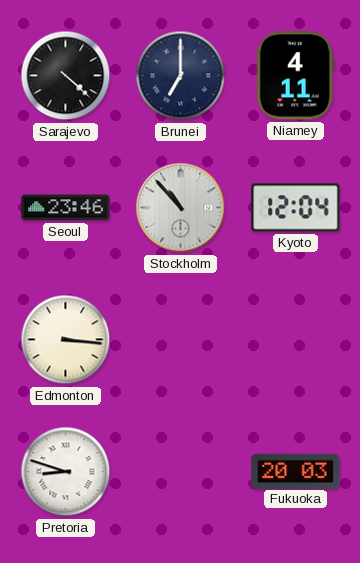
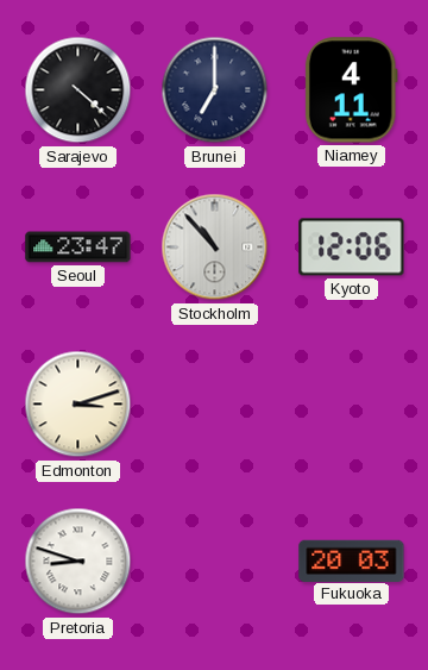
Seoul: 23:46 -> 23:47
Kyoto: 12:04 -> 12:06
Edmonton: 3:16 -> 3:12
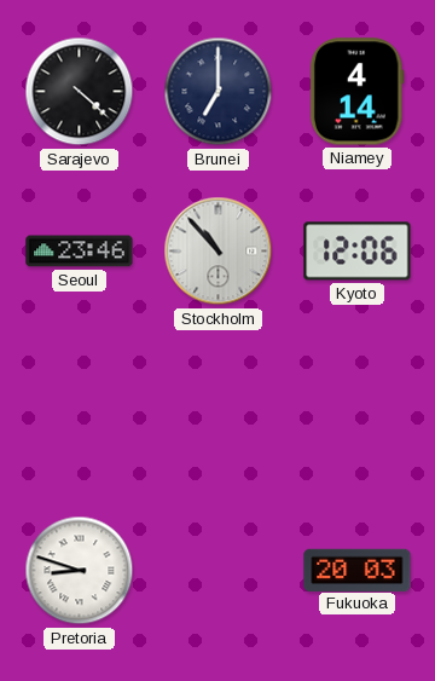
Niamey: 4:11 -> 4:14
Seoul: 23:47 -> 23:46
Edmonton: 3:12 -> none
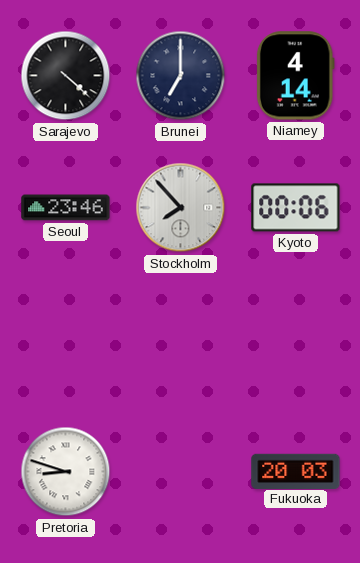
Stockholm: 10:53 -> 7:53
Kyoto: 12:06 -> 00:06
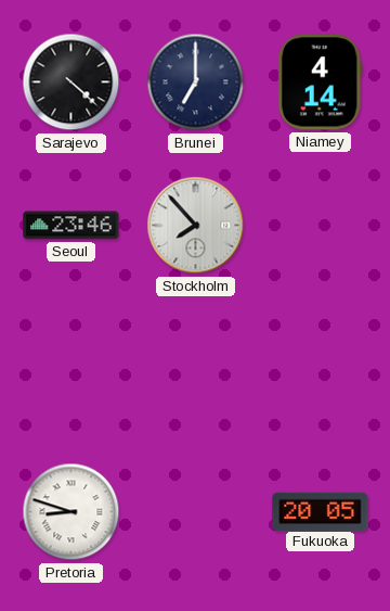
Kyoto: 00:06 -> none
Fukuoka: 20:03 -> 20:05
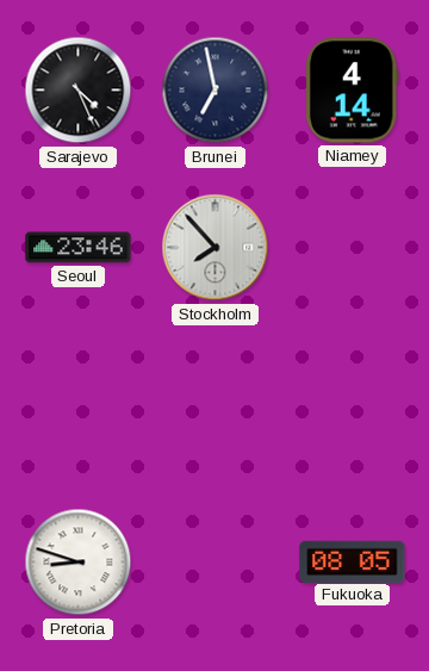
Sarajevo: 4:22 -> 4:26
Brunei: 7:00 -> 6:58
Fukuoka: 20:05 -> 08:05
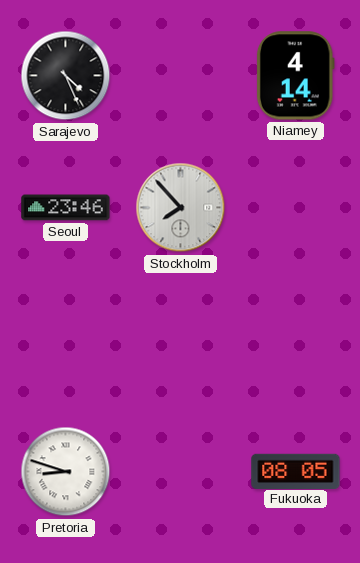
Brunei: 6:58 -> none
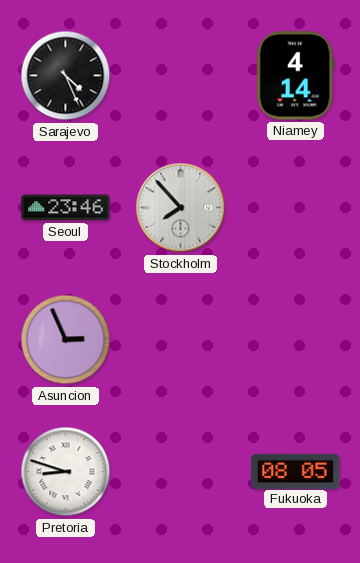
Asuncion: none -> 2:56
